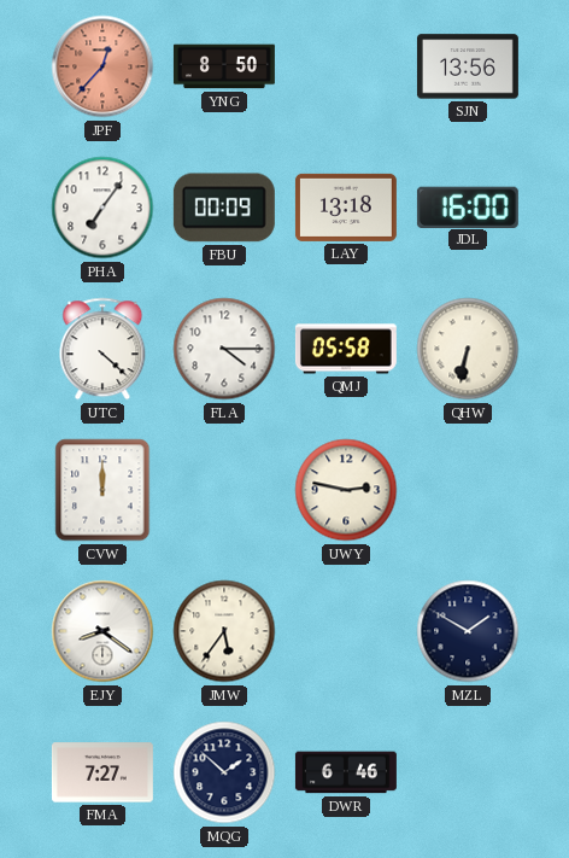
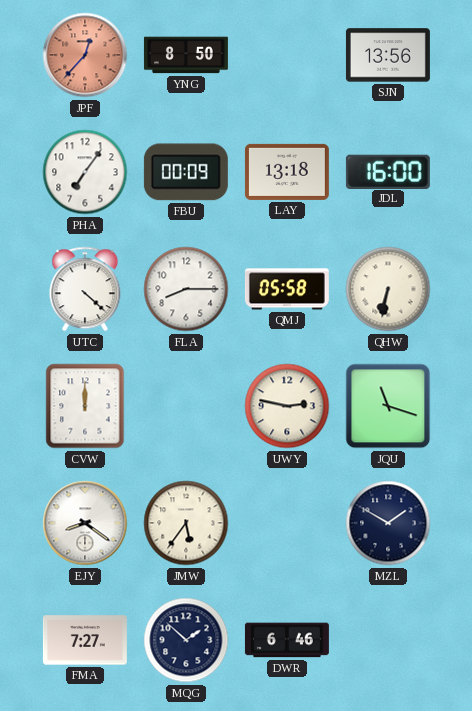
FLA: 4:15 -> 8:15
JQU: none -> 11:18
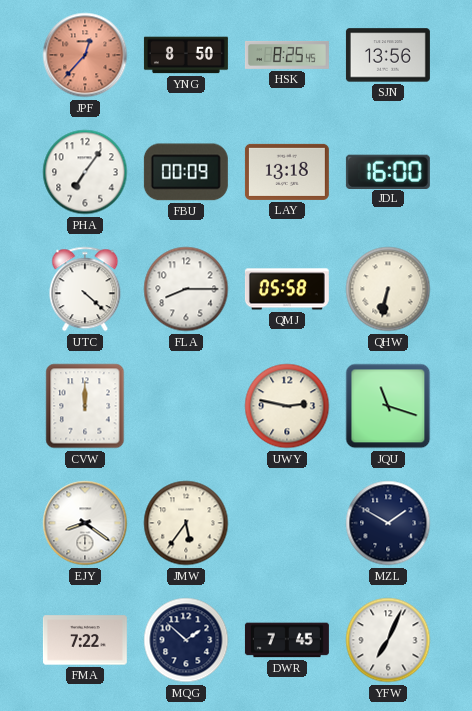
HSK: none -> 8:25
FMA: 7:27 -> 7:22
DWR: 6:46 -> 7:45
YFW: none -> 7:04
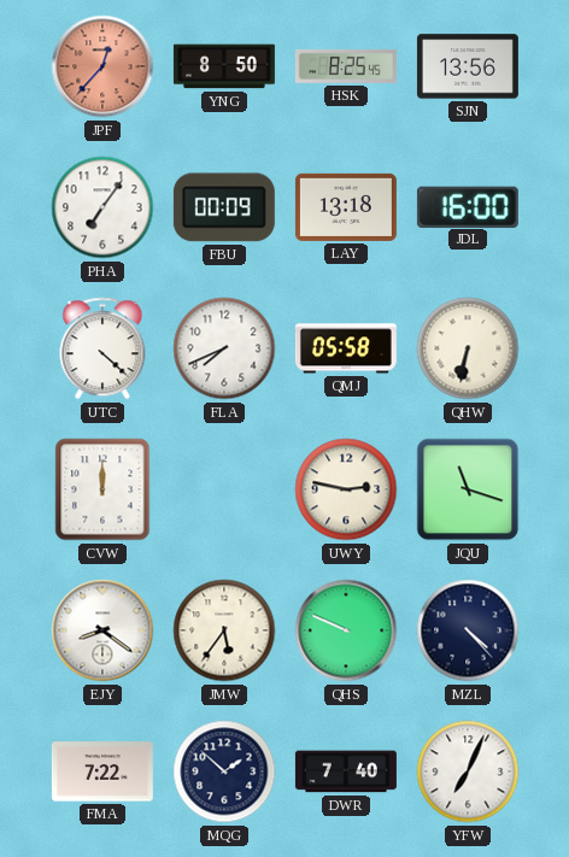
FLA: 8:15 -> 7:41
QHS: none -> 9:49
MZL: 1:50 -> 4:23
DWR: 7:45 -> 7:40
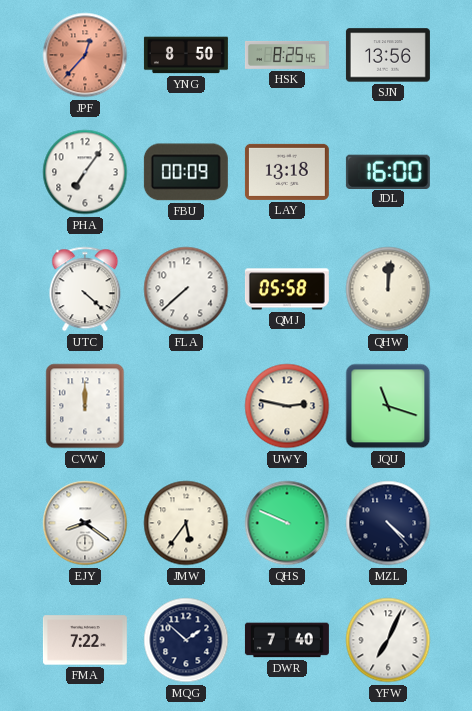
FLA: 7:41 -> 7:38
QHW: 6:32 -> 12:01
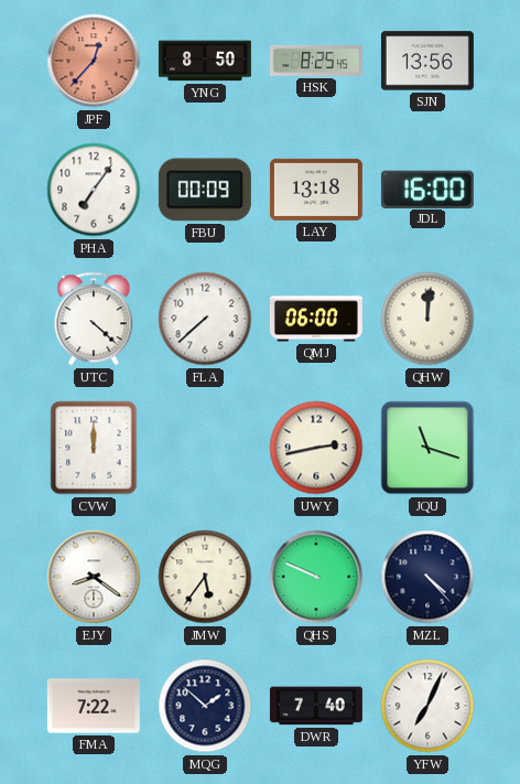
QMJ: 05:58 -> 06:00
UWY: 2:47 -> 2:43
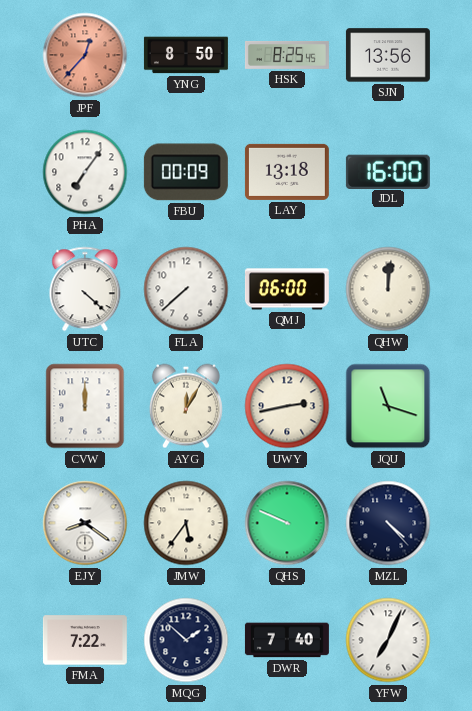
AYG: none -> 12:05
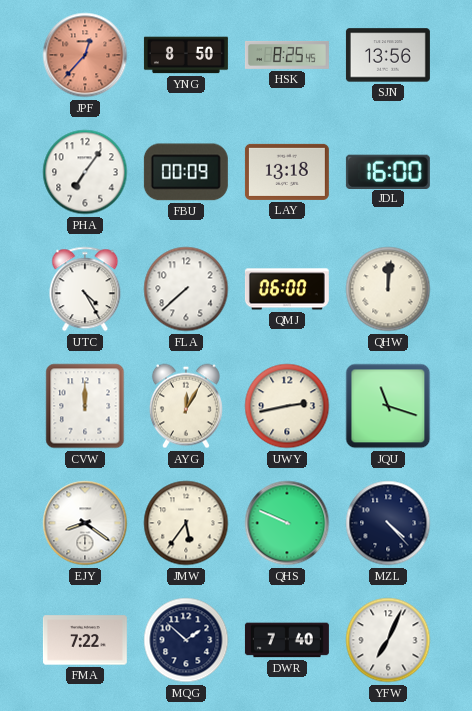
UTC: 4:22 -> 4:25
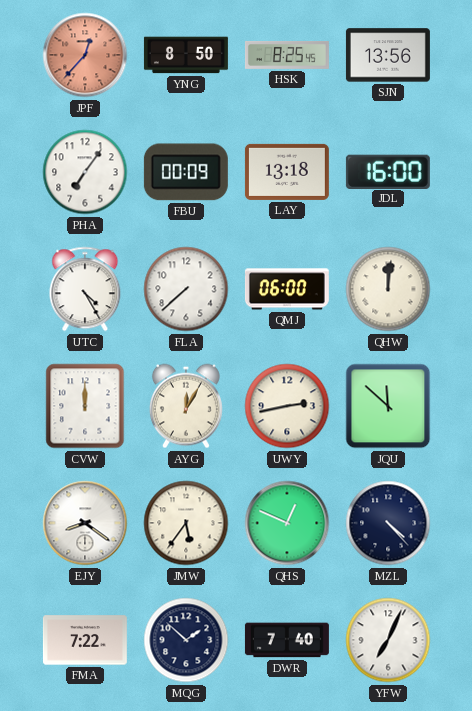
JQU: 11:18 -> 11:52
QHS: 9:49 -> 12:49
